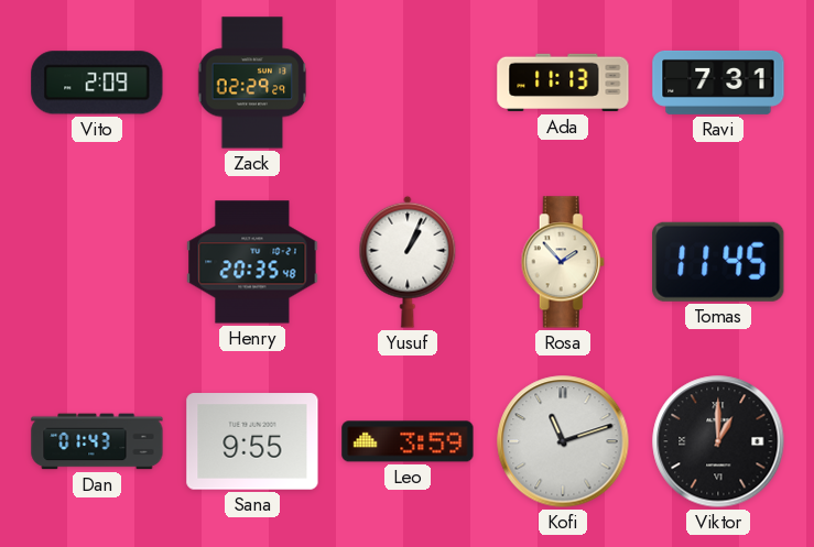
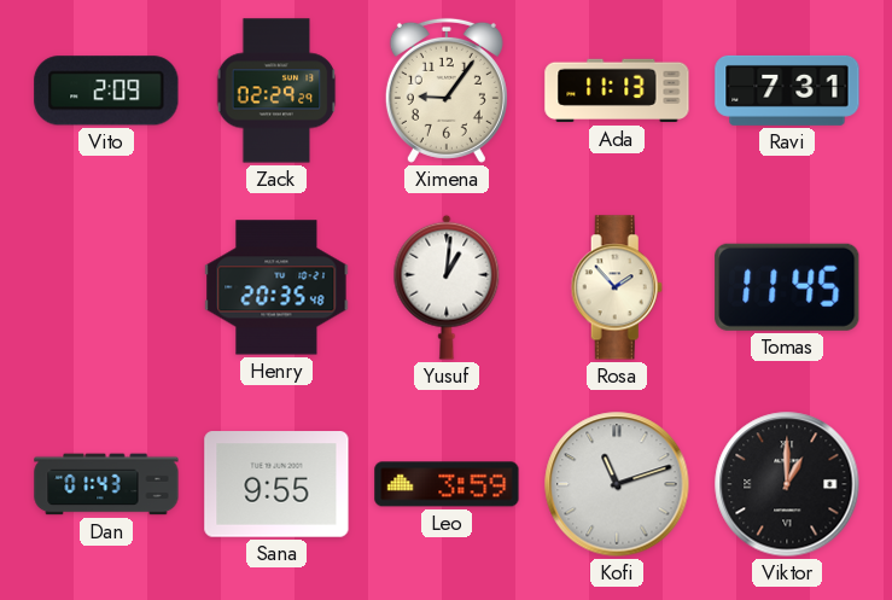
Ximena: none -> 9:06
Yusuf: 1:04 -> 1:01
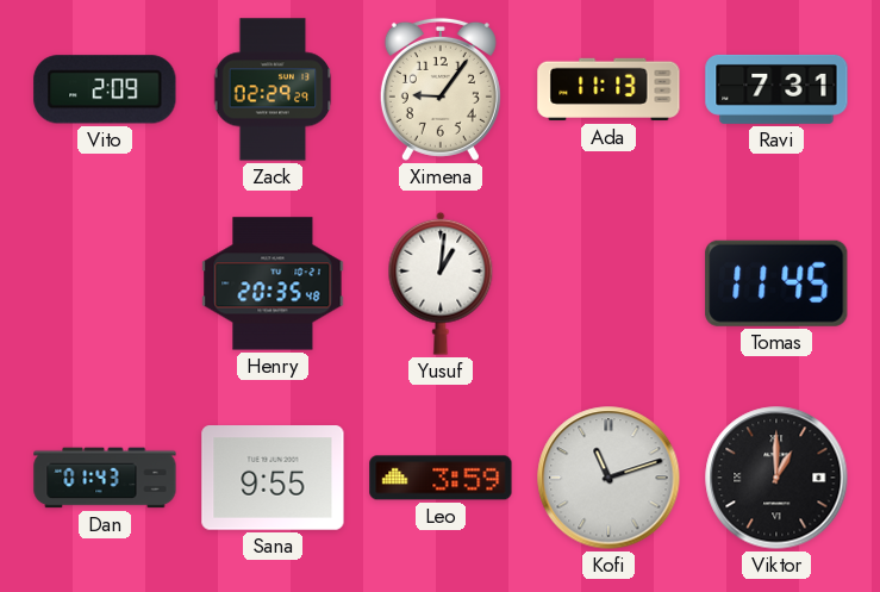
Rosa: 1:53 -> none
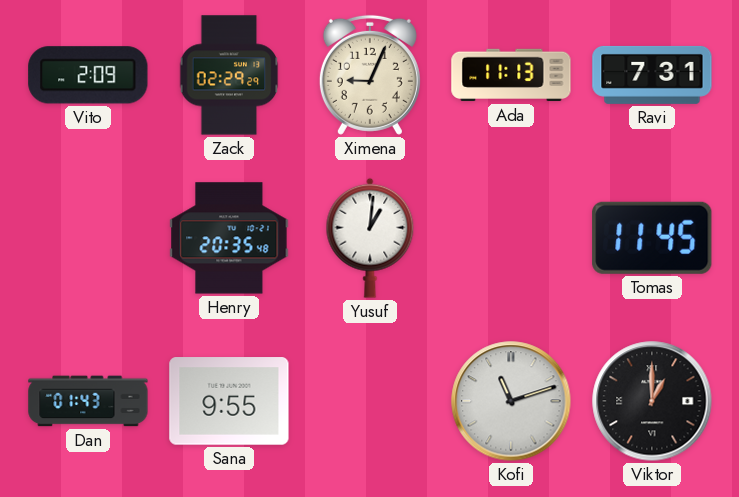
Ximena: 9:06 -> 9:04
Leo: 3:59 -> none
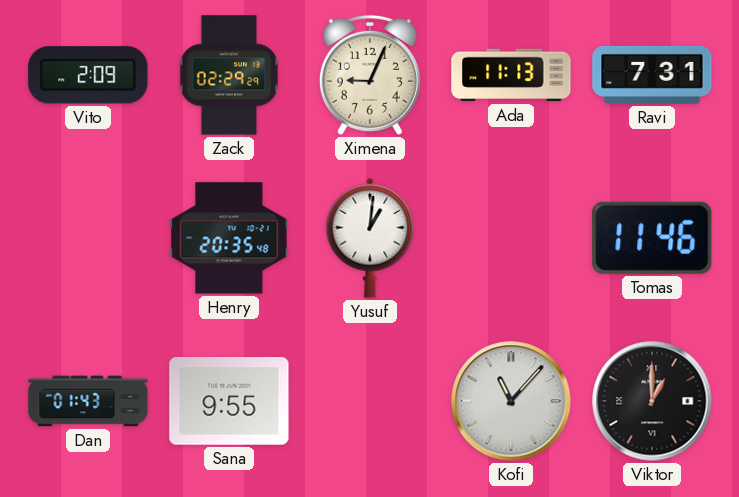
Tomas: 11:45 -> 11:46
Kofi: 11:12 -> 11:07
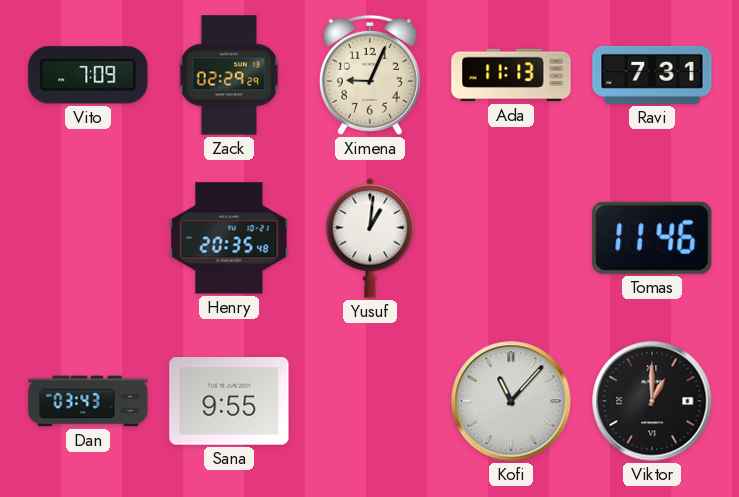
Vito: 2:09 -> 7:09
Dan: 01:43 -> 03:43
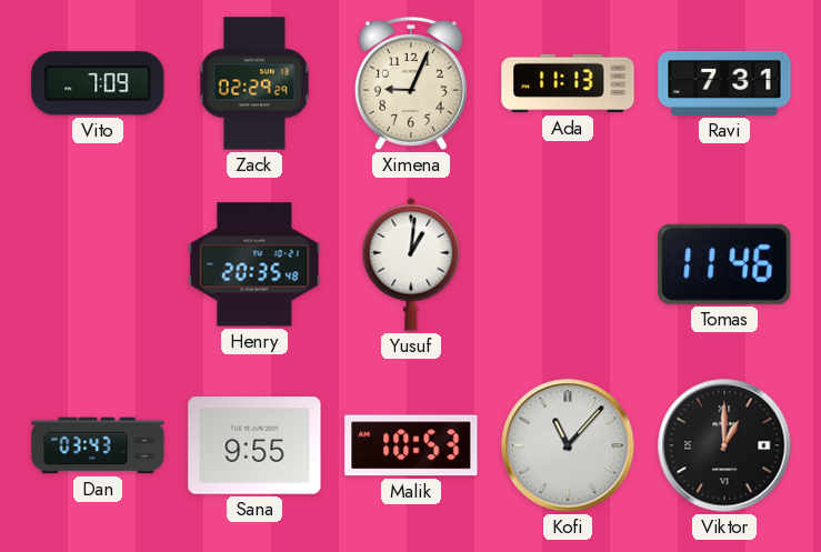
Malik: none -> 10:53
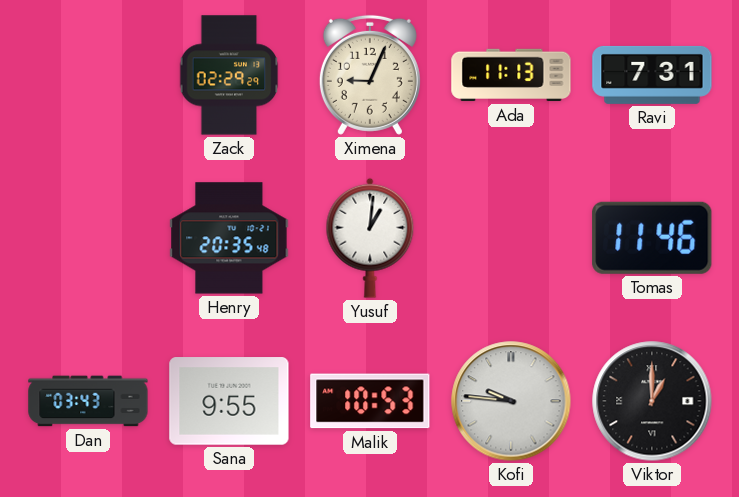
Vito: 7:09 -> none
Kofi: 11:07 -> 9:46
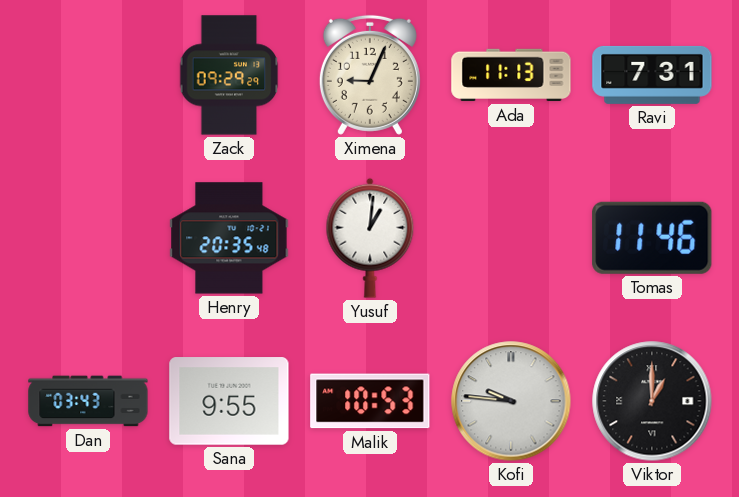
Zack: 02:29 -> 09:29
